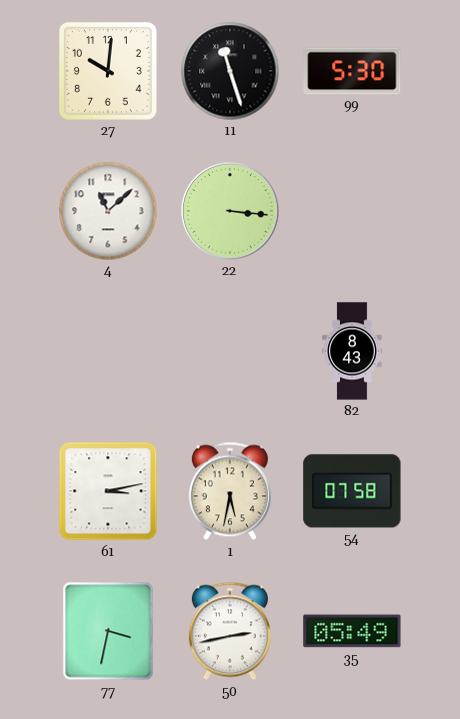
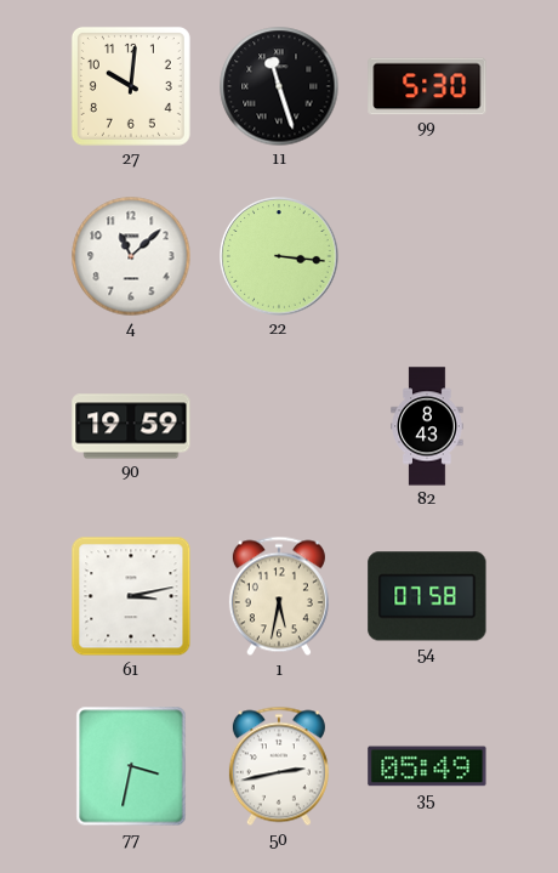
90: none -> 19:59
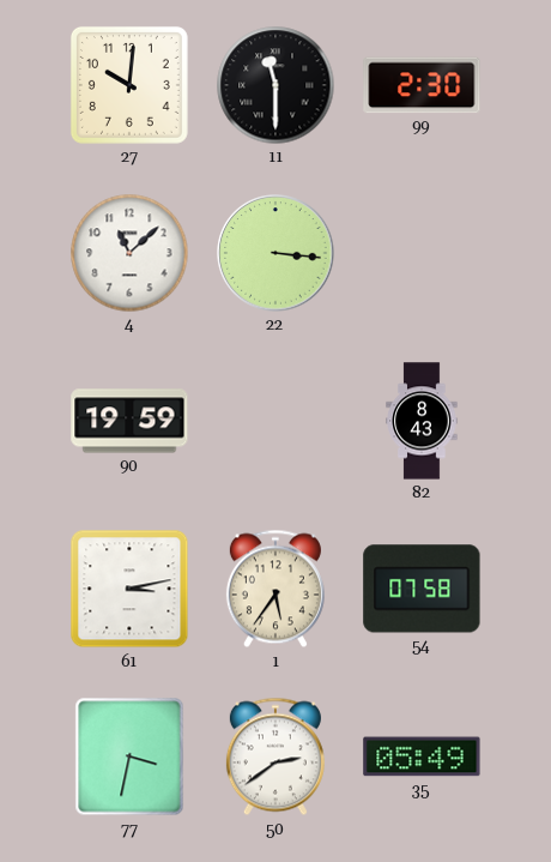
11: 11:27 -> 11:30
99: 5:30 -> 2:30
1: 5:32 -> 5:36
50: 2:43 -> 2:39
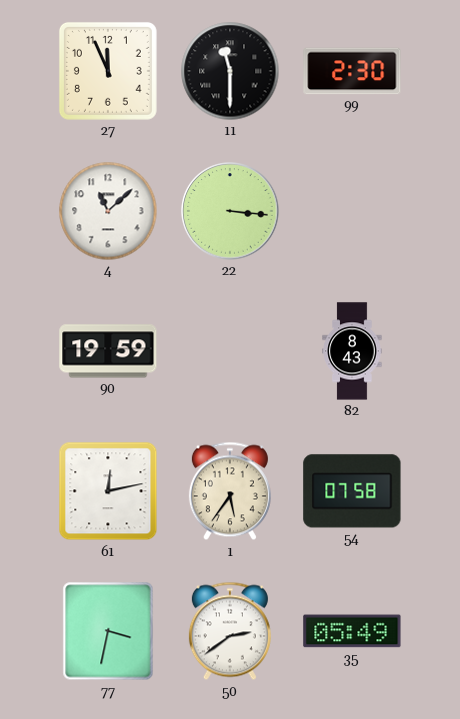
27: 10:01 -> 11:56
61: 3:13 -> 12:13
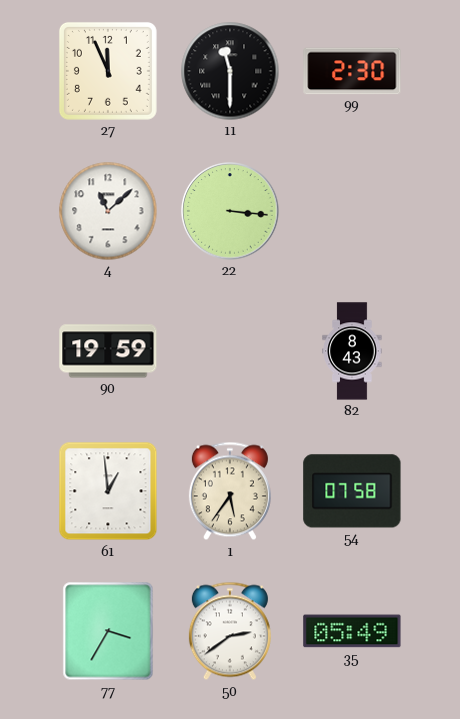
61: 12:13 -> 12:59
77: 3:32 -> 3:35
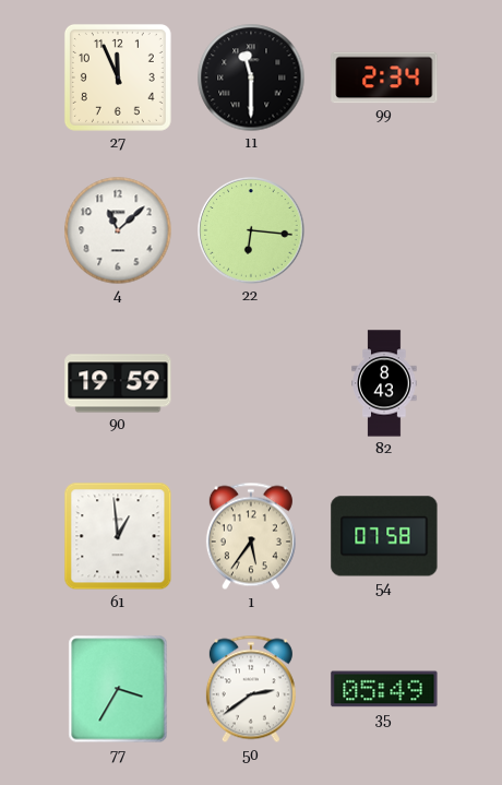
99: 2:30 -> 2:34
22: 3:16 -> 6:16
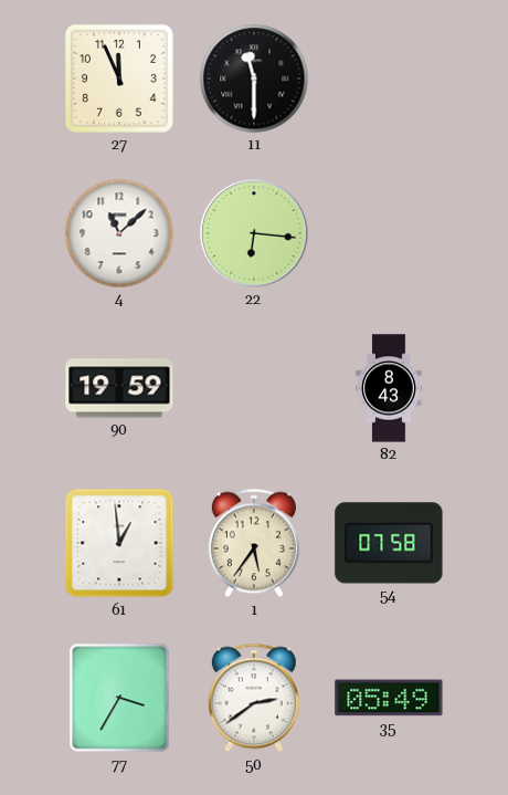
99: 2:34 -> none
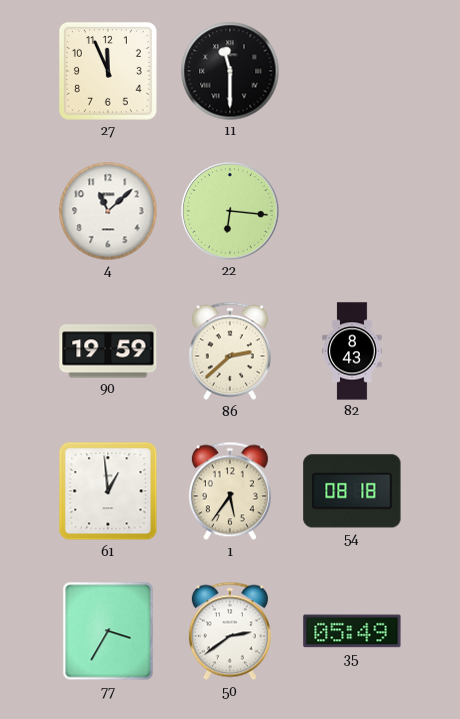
86: none -> 2:38
54: 07:58 -> 08:18
